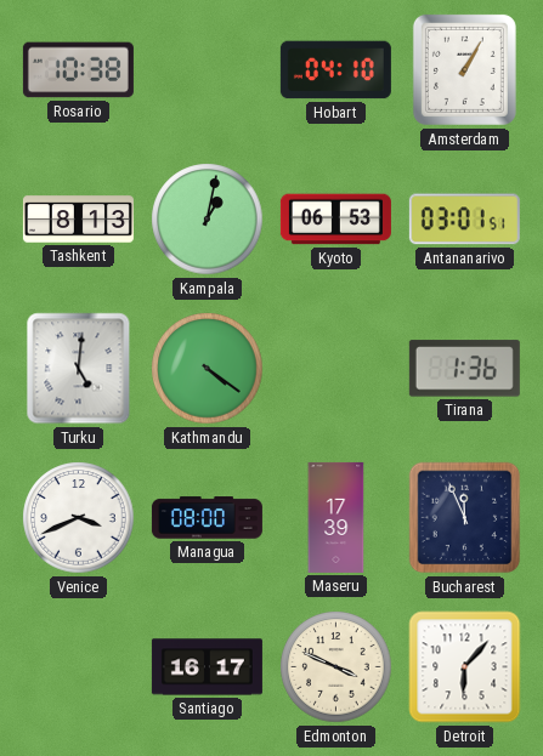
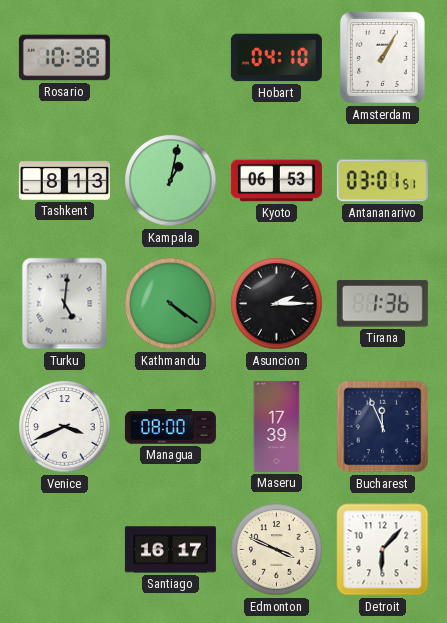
Asuncion: none -> 2:15
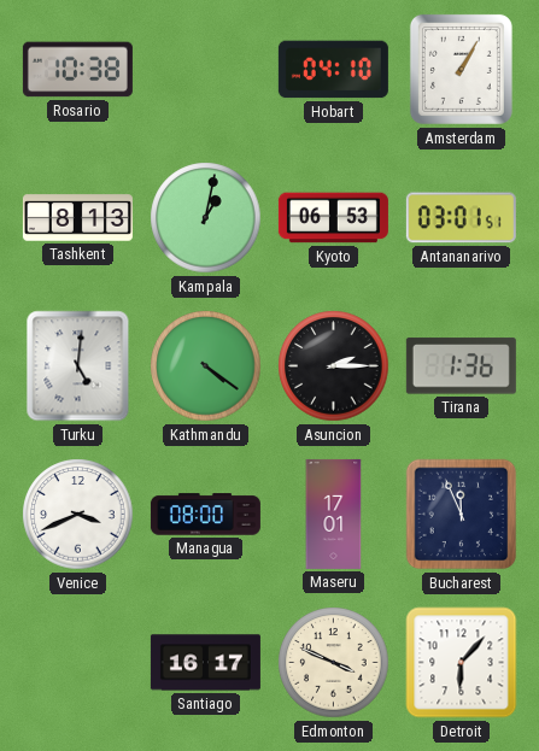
Maseru: 17:39 -> 17:01
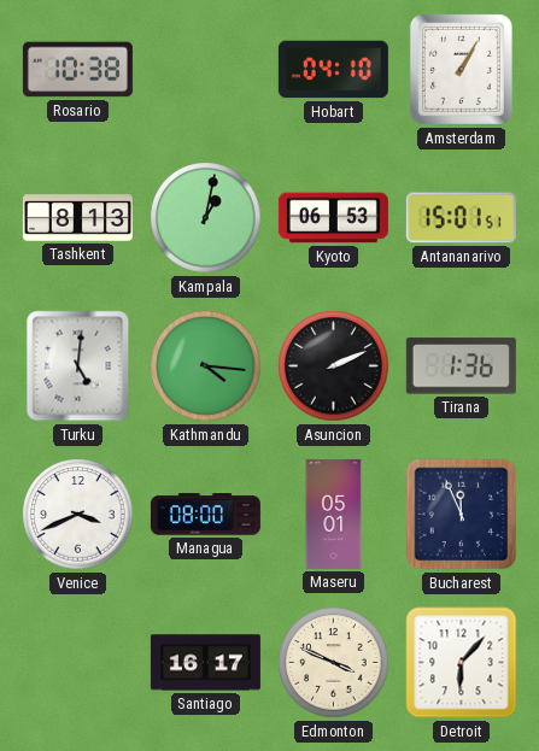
Antananarivo: 03:01 -> 15:01
Kathmandu: 4:21 -> 4:16
Asuncion: 2:15 -> 2:11
Maseru: 17:01 -> 05:01
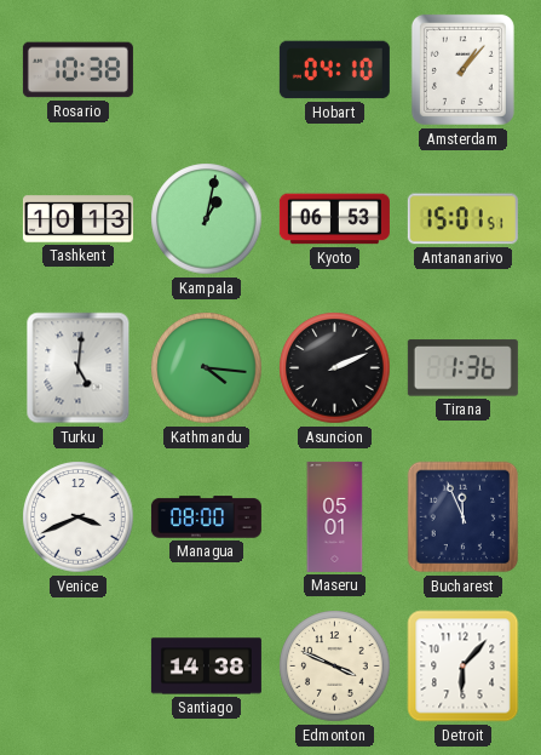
Amsterdam: 1:05 -> 1:07
Tashkent: 8:13 -> 10:13
Santiago: 16:17 -> 14:38
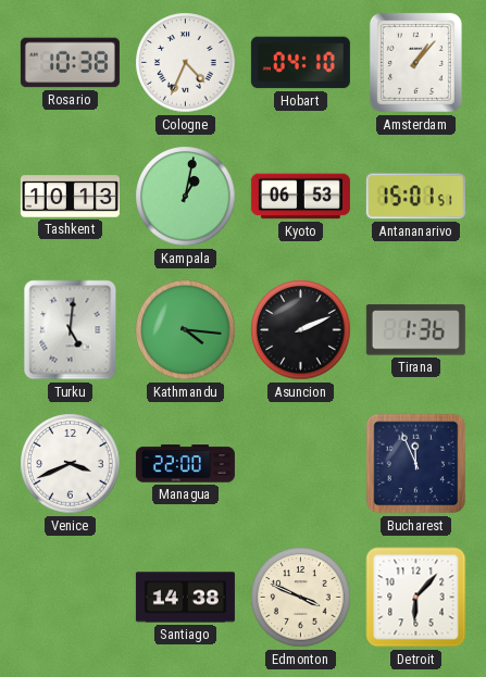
Cologne: none -> 4:34
Managua: 08:00 -> 22:00
Maseru: 05:01 -> none
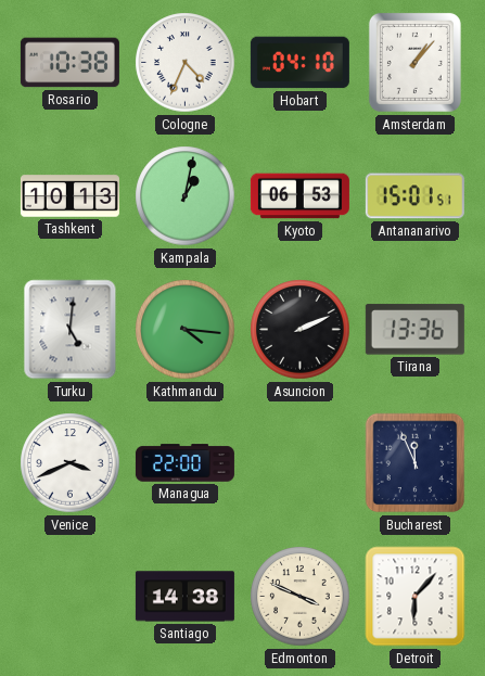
Tirana: 1:36 -> 13:36
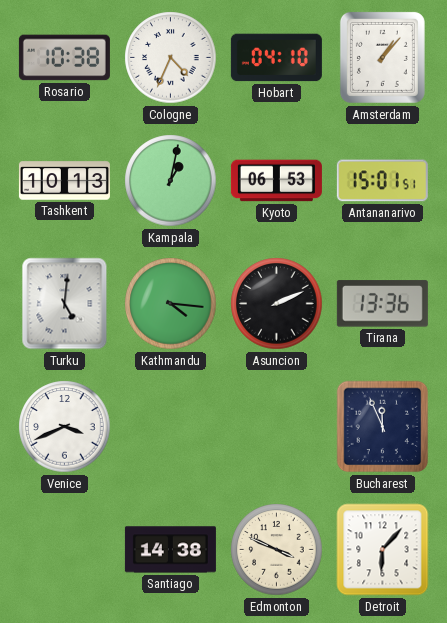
Managua: 22:00 -> none
